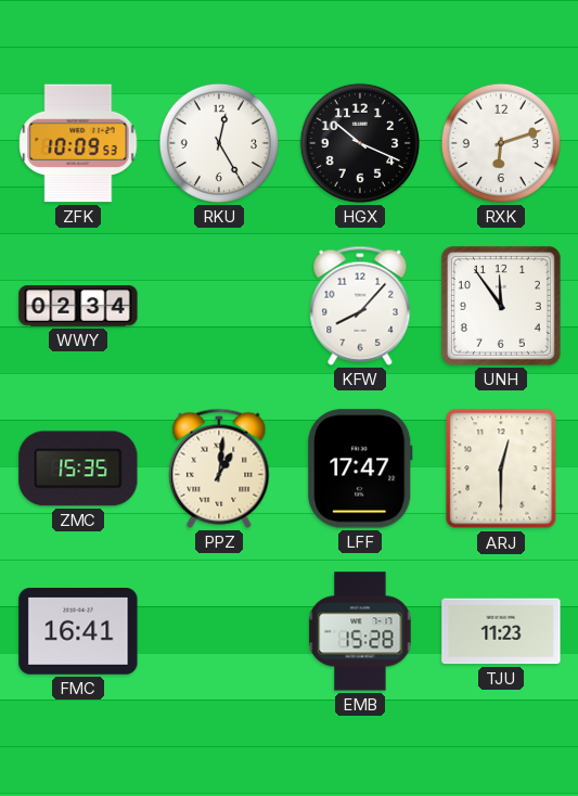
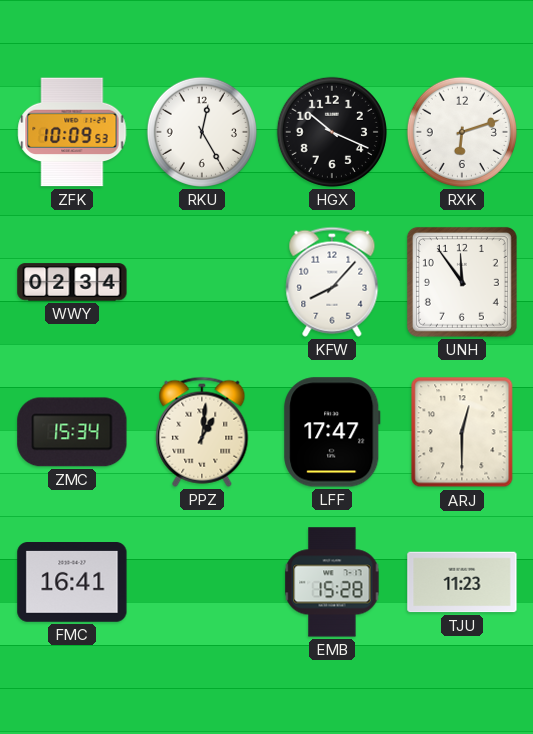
ZMC: 15:35 -> 15:34
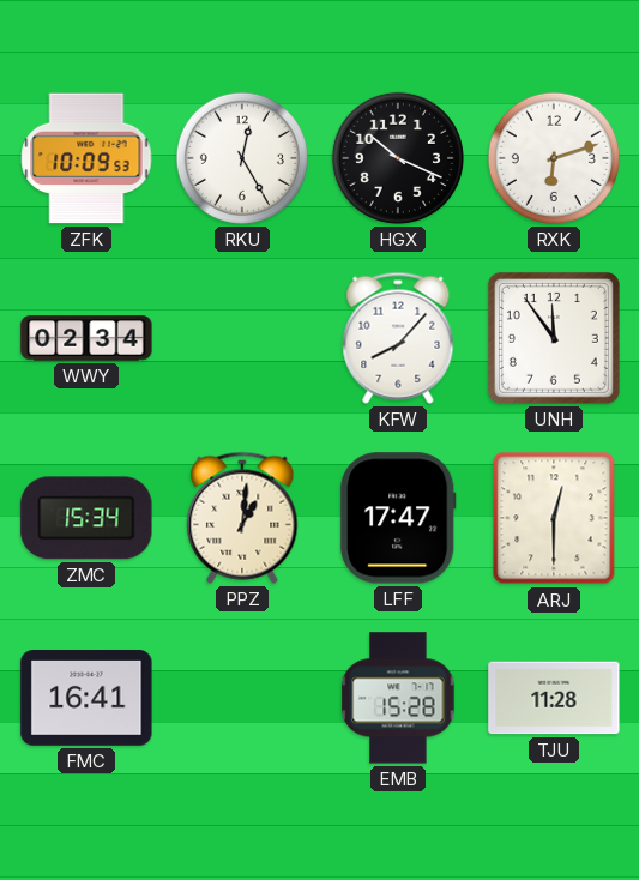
TJU: 11:23 -> 11:28
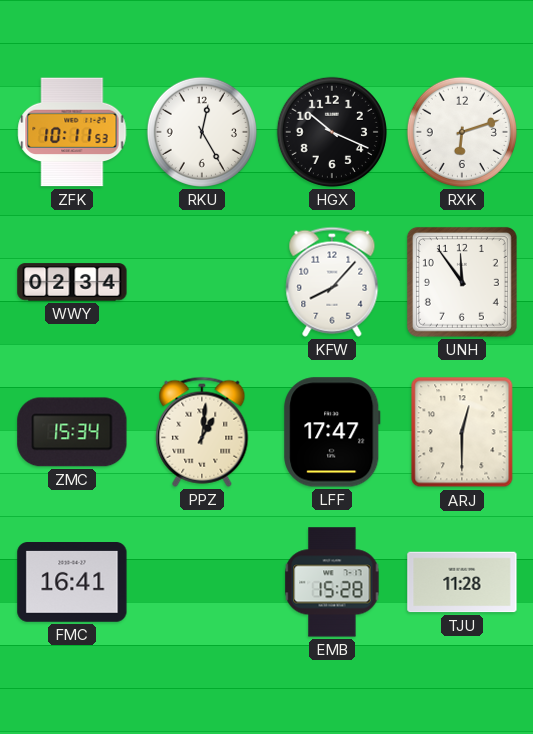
ZFK: 10:09 -> 10:11
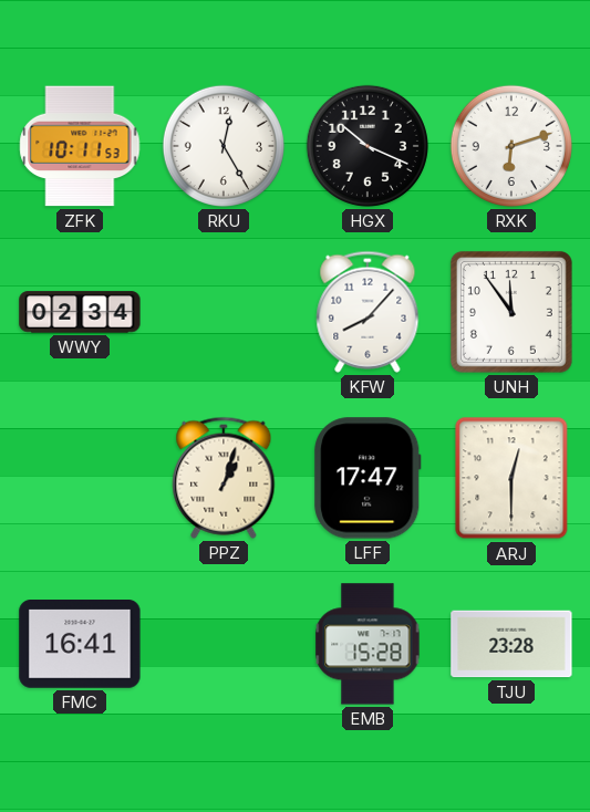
ZMC: 15:34 -> none
PPZ: 1:01 -> 1:03
TJU: 11:28 -> 23:28
